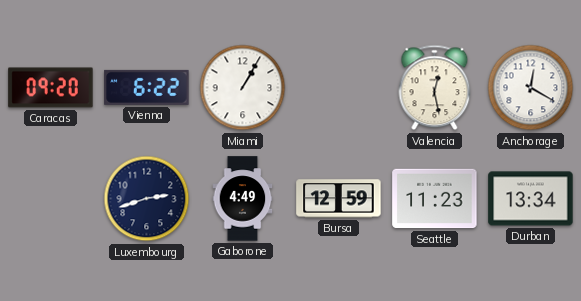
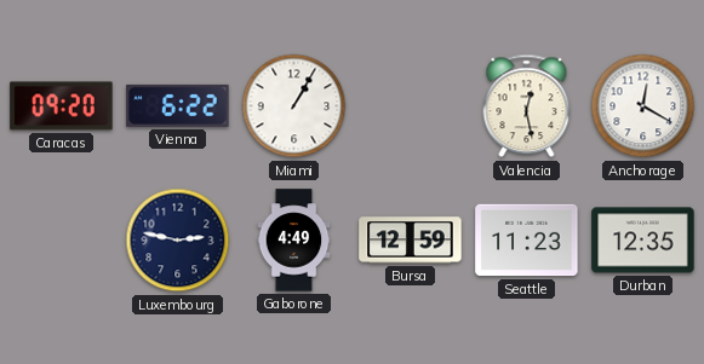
Luxembourg: 2:42 -> 2:47
Durban: 13:34 -> 12:35
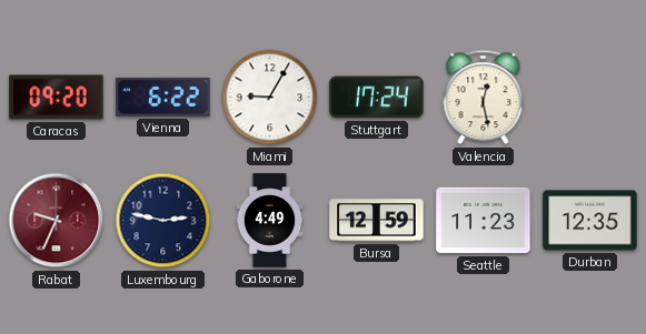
Miami: 1:05 -> 9:05
Stuttgart: none -> 17:24
Anchorage: 12:20 -> none
Rabat: none -> 9:34
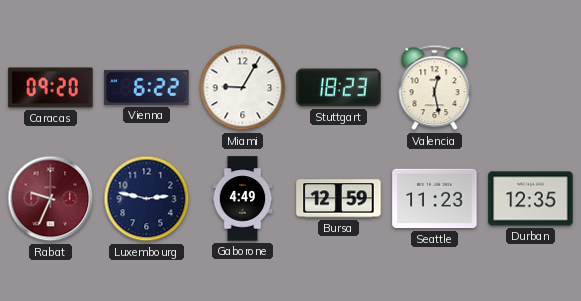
Stuttgart: 17:24 -> 18:23
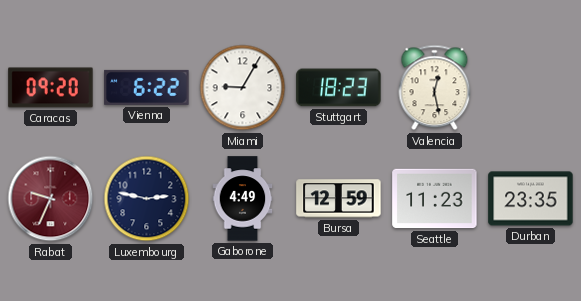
Durban: 12:35 -> 23:35
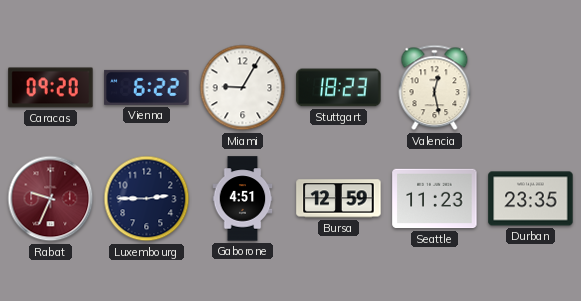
Luxembourg: 2:47 -> 2:45
Gaborone: 4:49 -> 4:51
